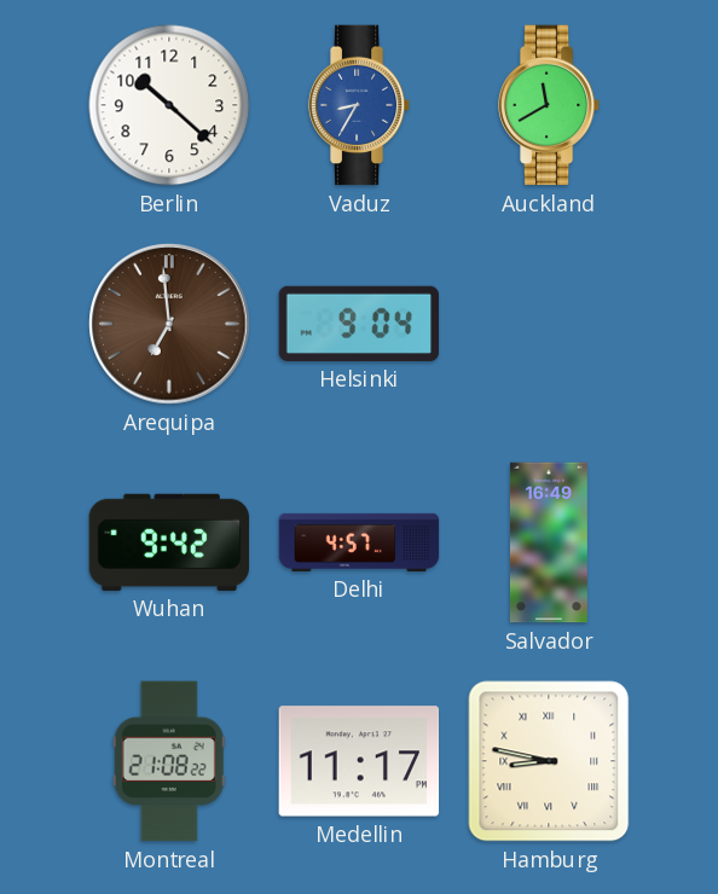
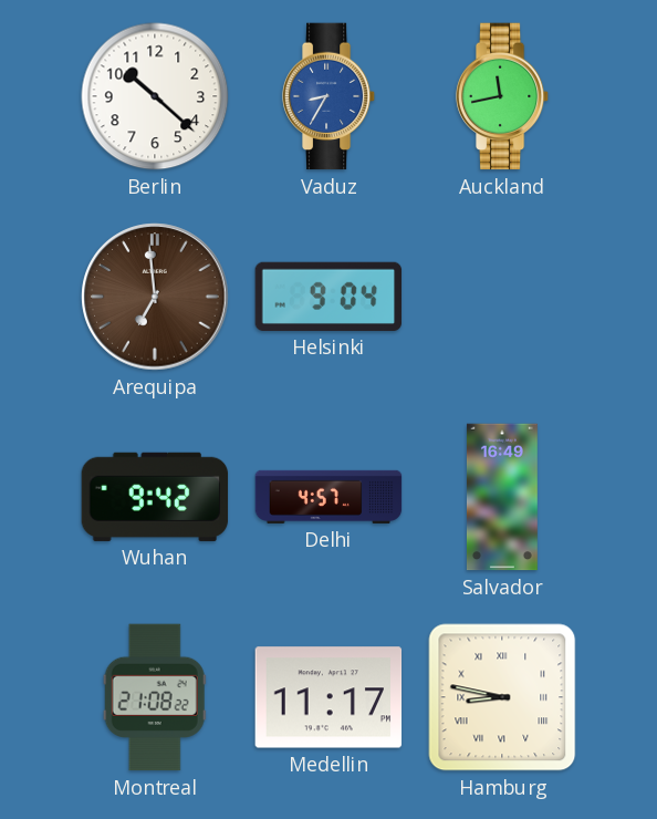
Auckland: 11:40 -> 11:43
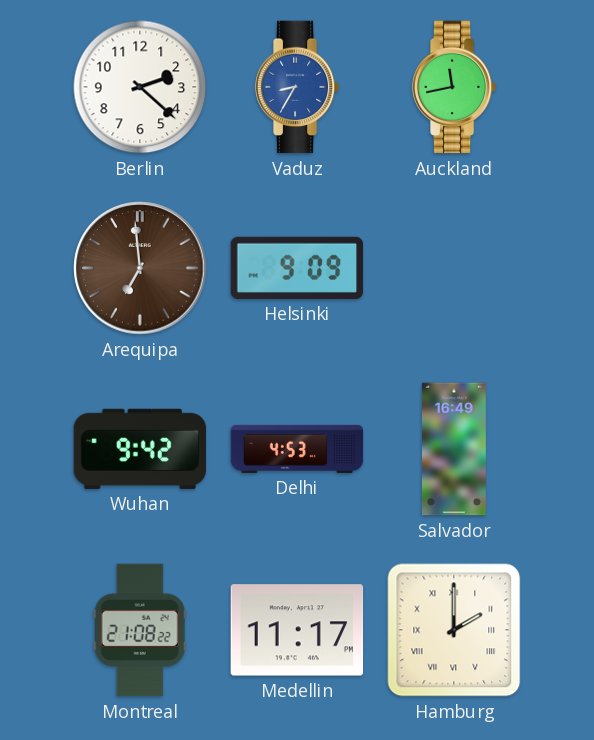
Berlin: 10:22 -> 2:22
Helsinki: 9:04 -> 9:09
Delhi: 4:57 -> 4:53
Hamburg: 8:47 -> 2:00
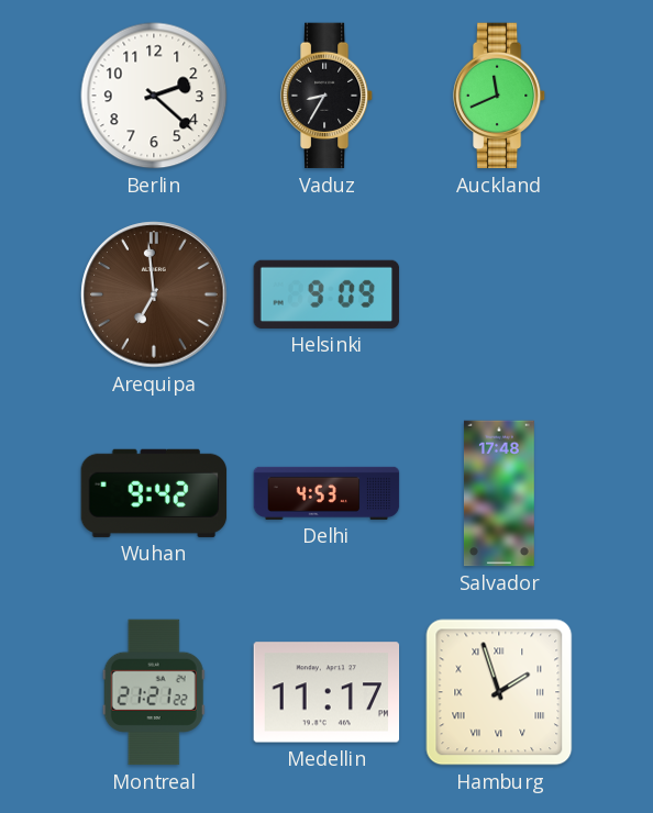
Vaduz dial: blue -> black
Auckland: 11:43 -> 11:41
Salvador: 16:49 -> 17:48
Montreal: 21:08 -> 21:21
Hamburg: 2:00 -> 1:57
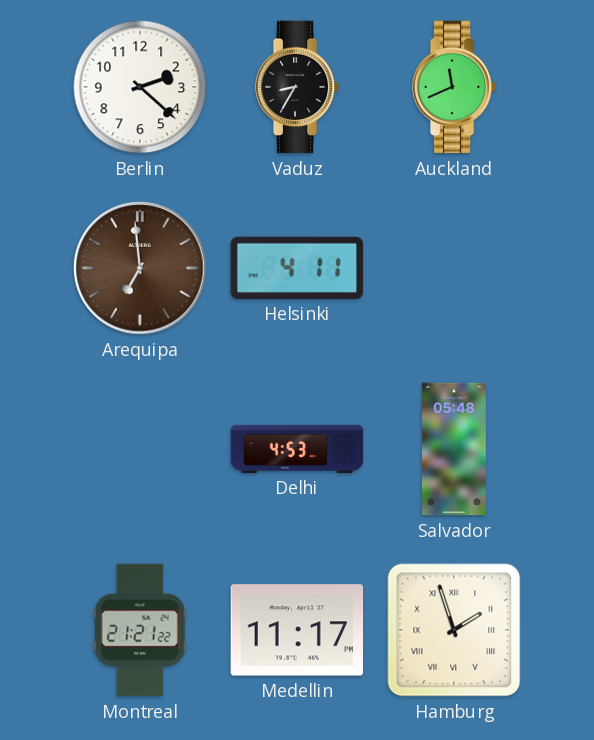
Helsinki: 9:09 -> 4:11
Wuhan: 9:42 -> none
Salvador: 17:48 -> 05:48
